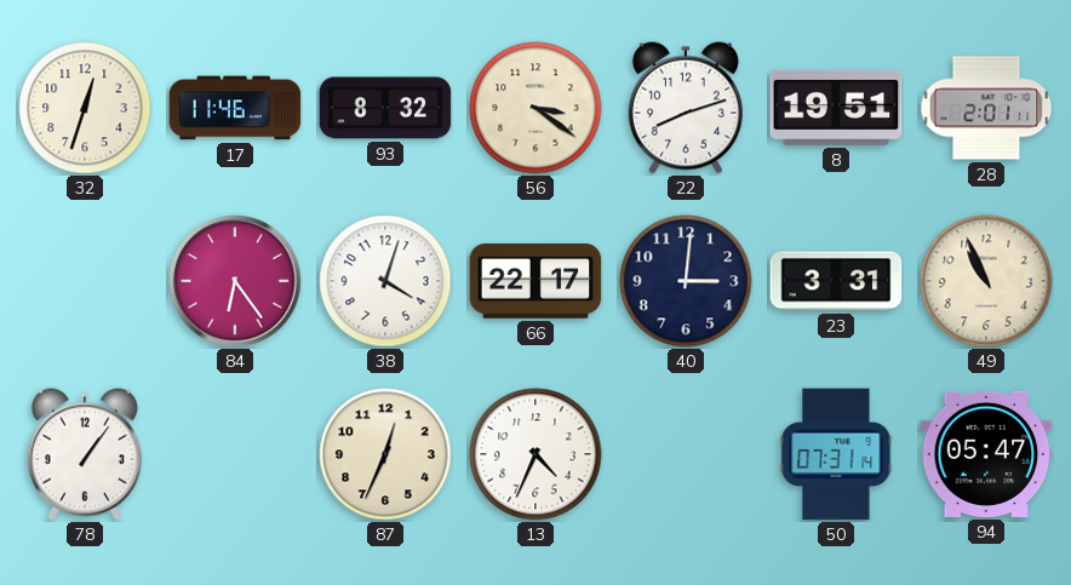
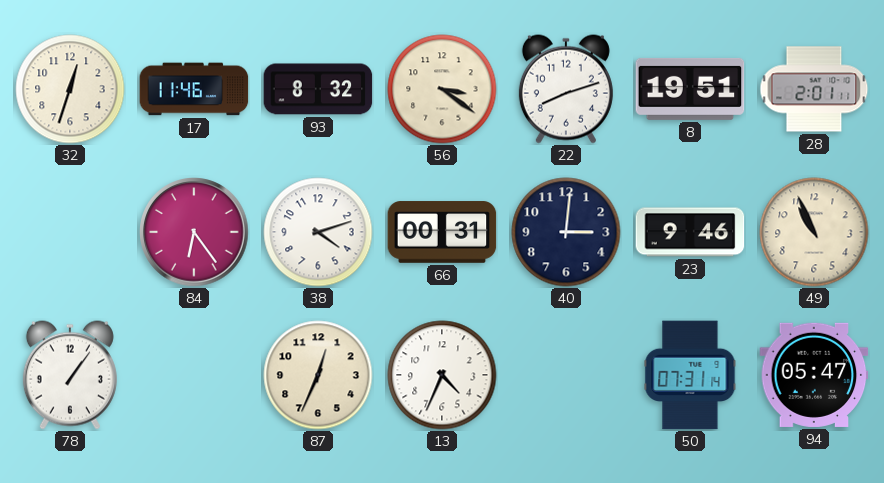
38: 4:03 -> 4:12
66: 22:17 -> 00:31
23: 3:31 -> 9:46
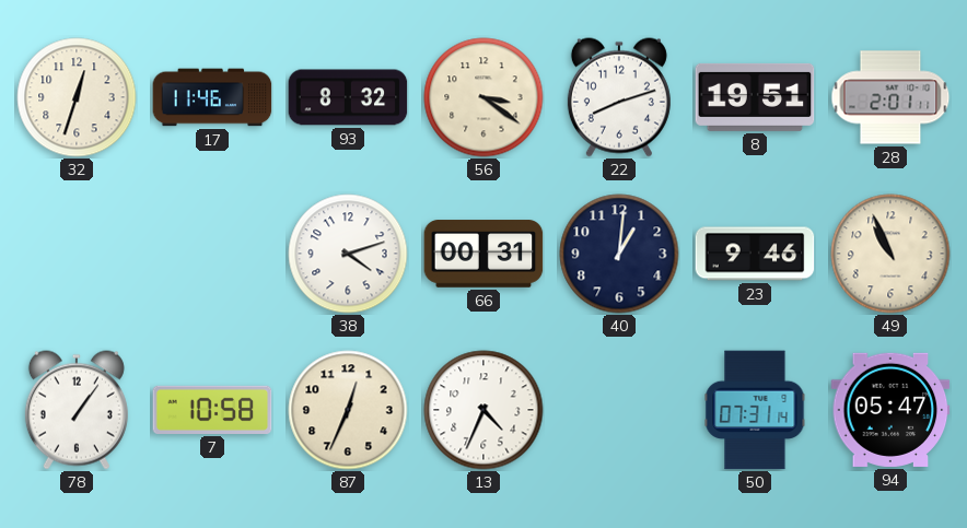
84: 6:24 -> none
40: 3:01 -> 1:01
7: none -> 10:58
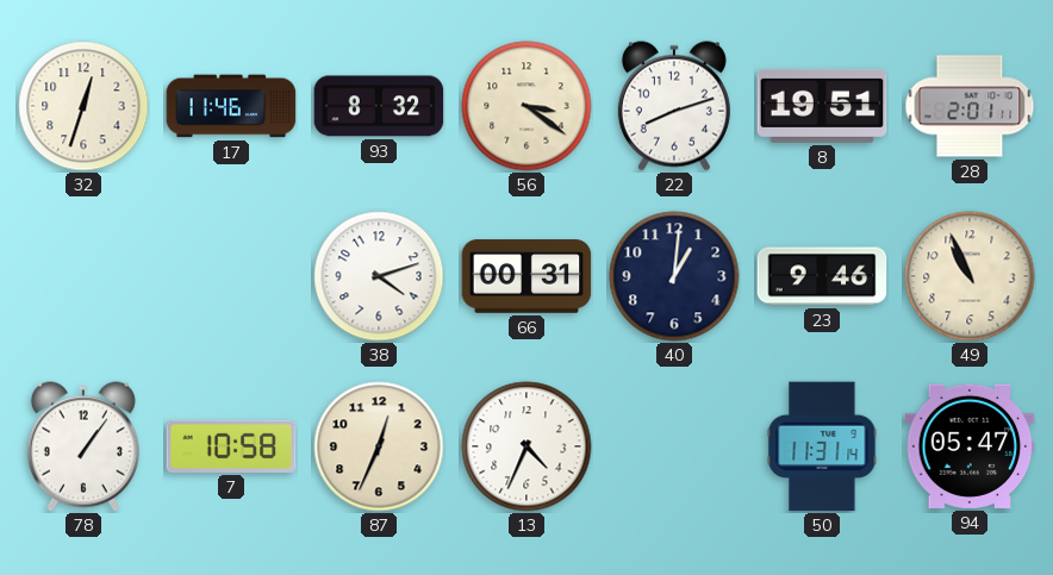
50: 07:31 -> 11:31
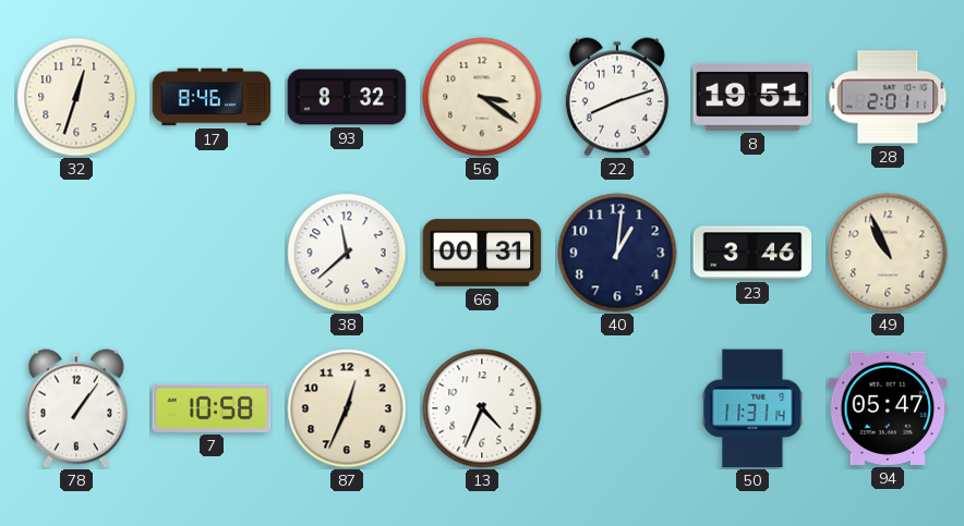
17: 11:46 -> 8:46
38: 4:12 -> 11:38
23: 9:46 -> 3:46
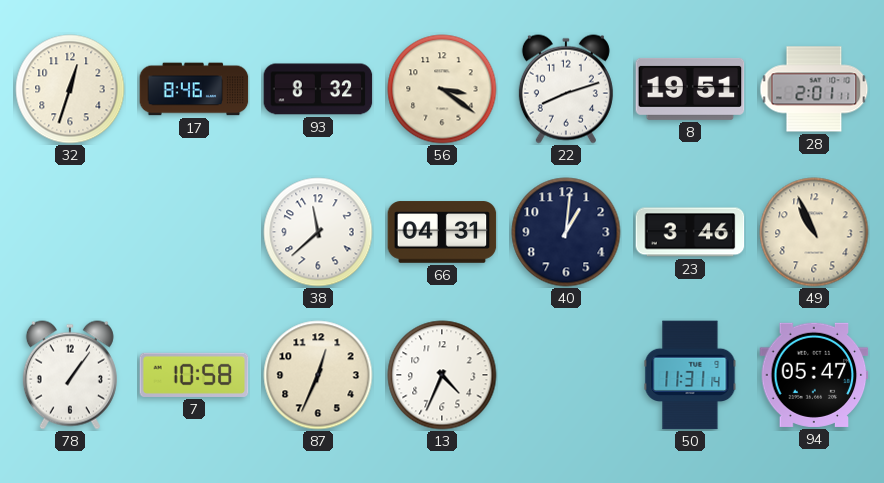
66: 00:31 -> 04:31
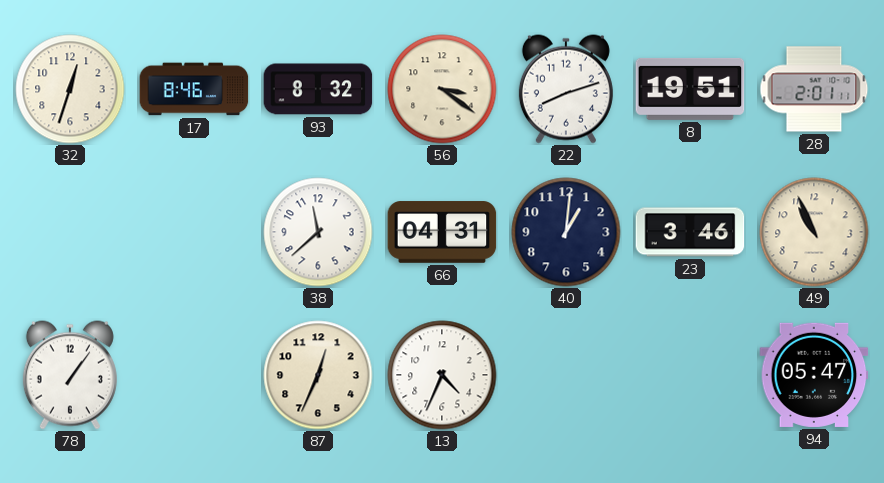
7: 10:58 -> none
50: 11:31 -> none
